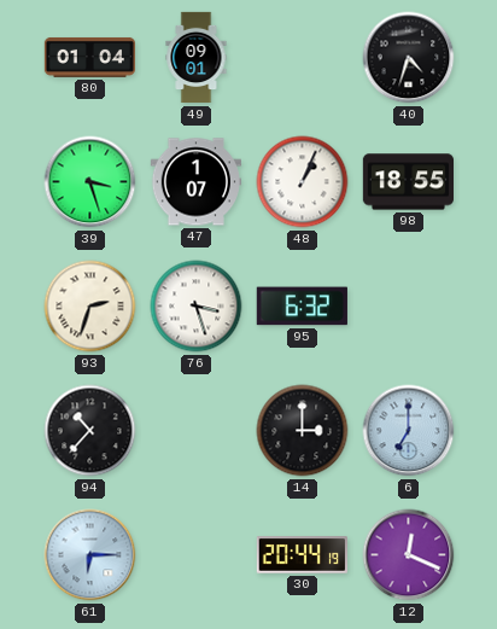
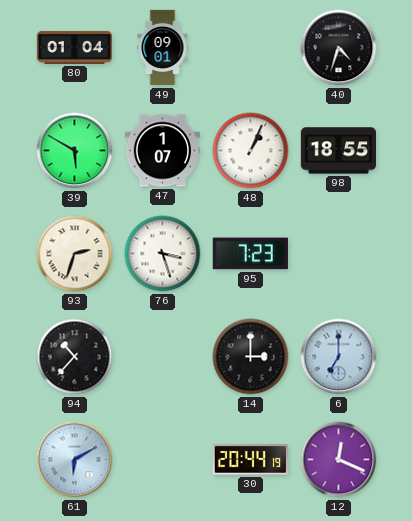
39: 3:27 -> 5:50
95: 6:32 -> 7:23
61: 6:15 -> 6:10
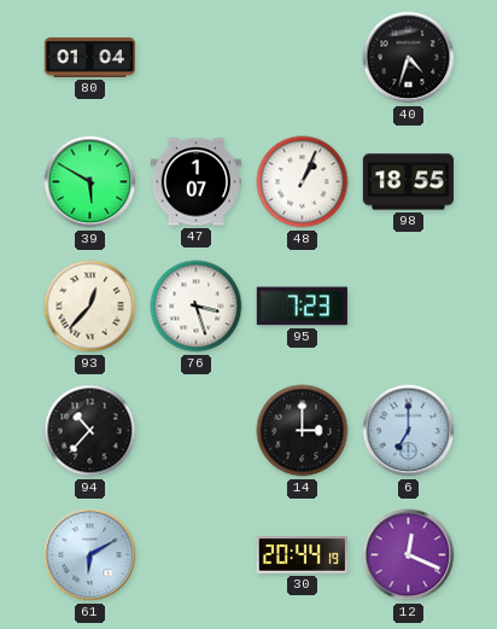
49: 09:01 -> none
93: 2:33 -> 12:37
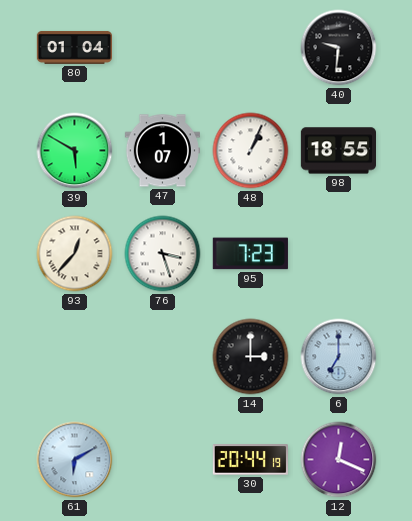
40: 4:33 -> 9:31
94: 10:37 -> none
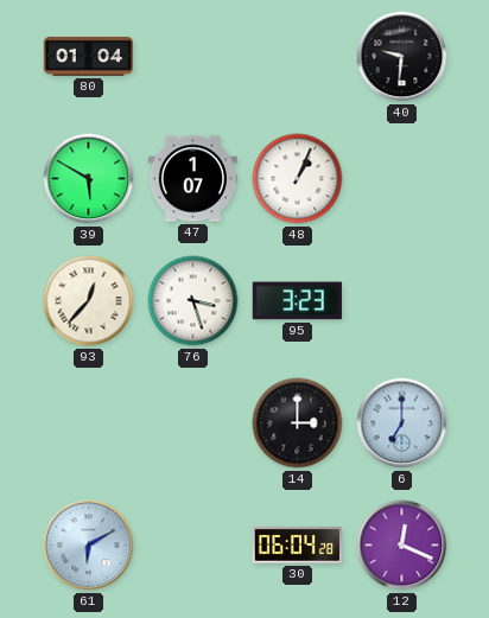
98: 18:55 -> none
95: 7:23 -> 3:23
30: 20:44 -> 06:04
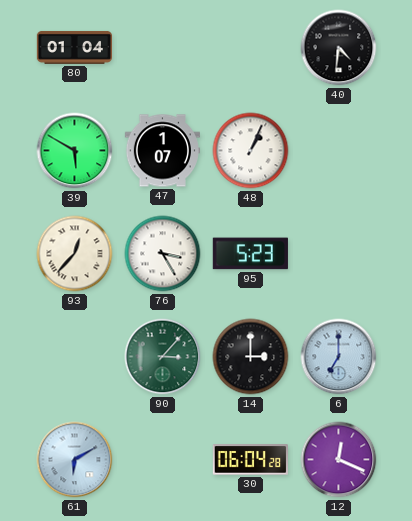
40: 9:31 -> 4:31
76: 3:27 -> 3:25
95: 3:23 -> 5:23
90: none -> 3:07
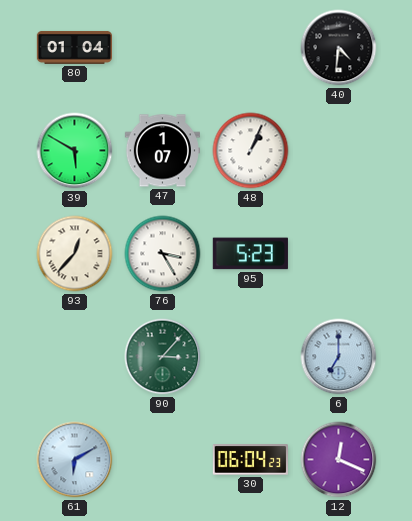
14: 3:00 -> none
30: 06:04:28 -> 06:04:23
